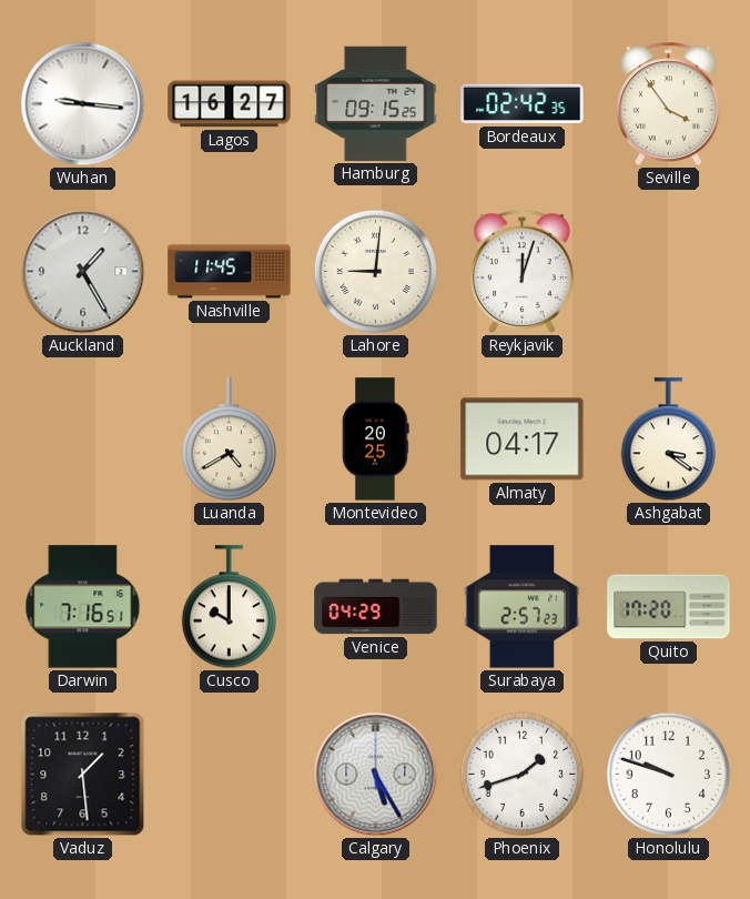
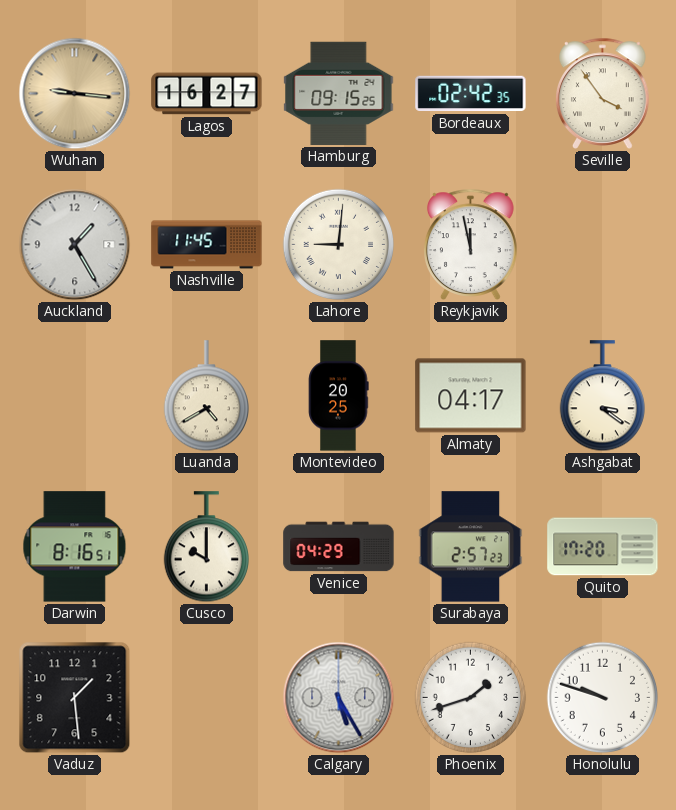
Wuhan dial: white -> champagne
Reykjavik: 12:03 -> 11:58
Darwin: 7:16 -> 8:16
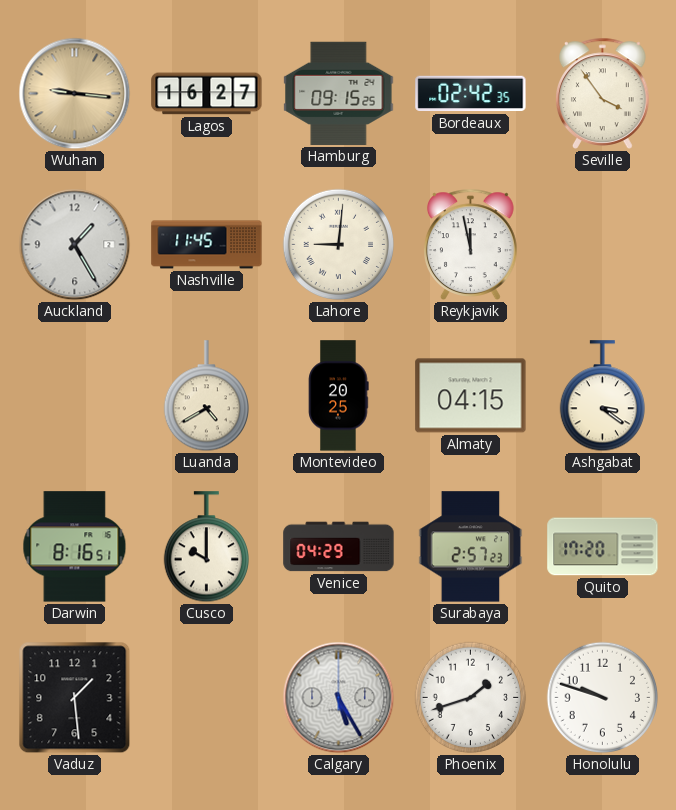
Almaty: 04:17 -> 04:15
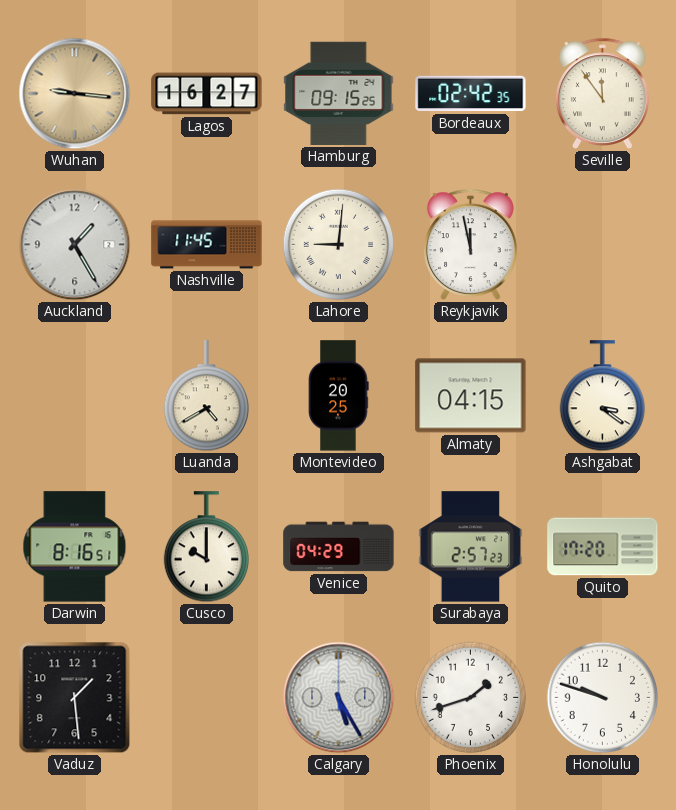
Seville: 3:54 -> 11:54
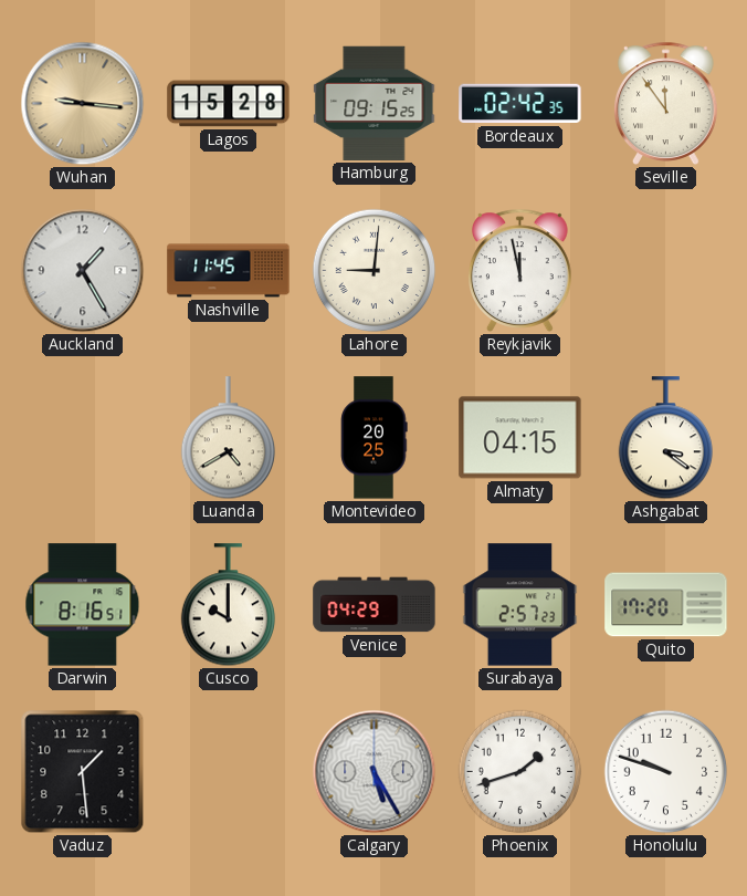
Lagos: 16:27 -> 15:28
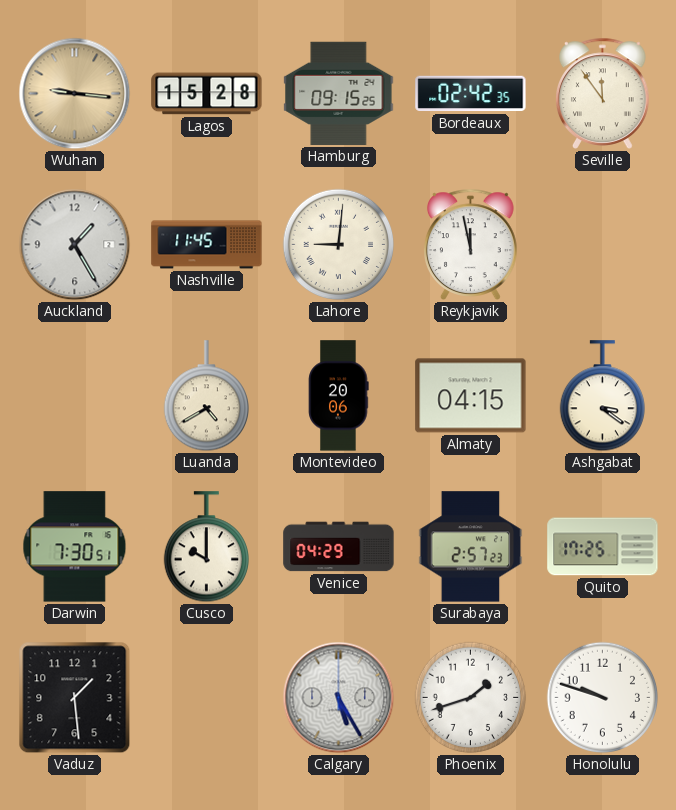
Montevideo: 20:25 -> 20:06
Darwin: 8:16 -> 7:30
Quito: 17:20 -> 17:25
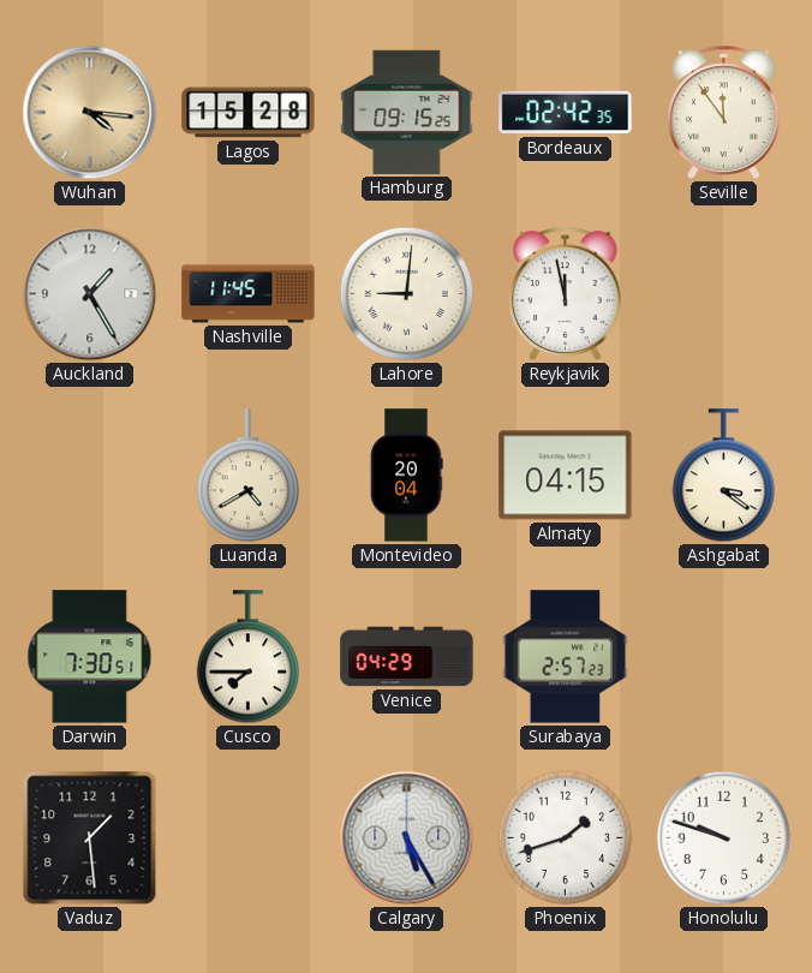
Wuhan: 9:16 -> 4:16
Montevideo: 20:06 -> 20:04
Cusco: 10:00 -> 7:45
Quito: 17:25 -> none
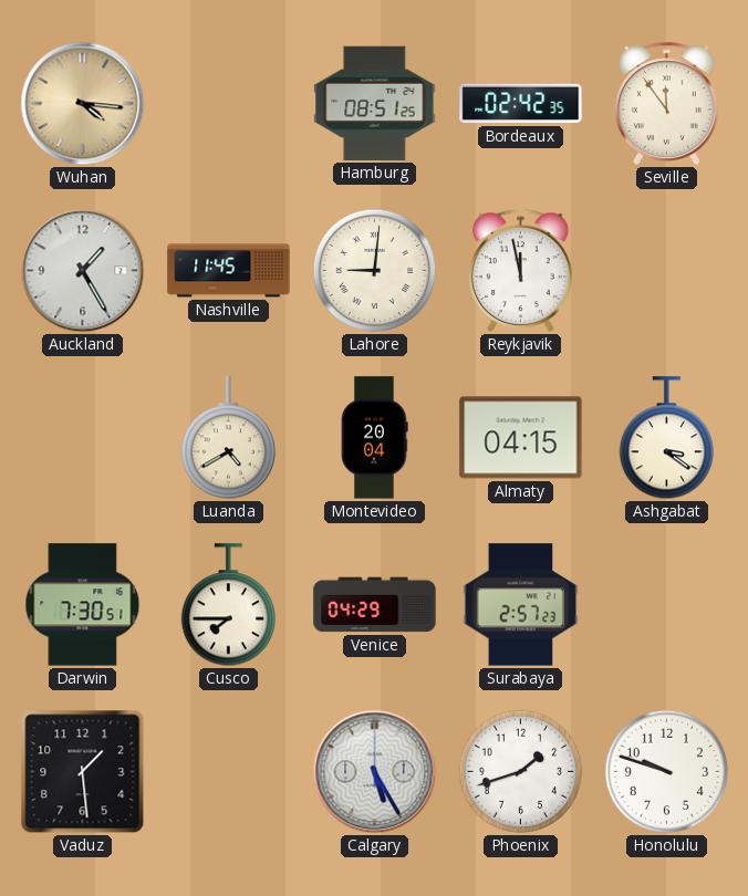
Lagos: 15:28 -> none
Hamburg: 09:15 -> 08:51
